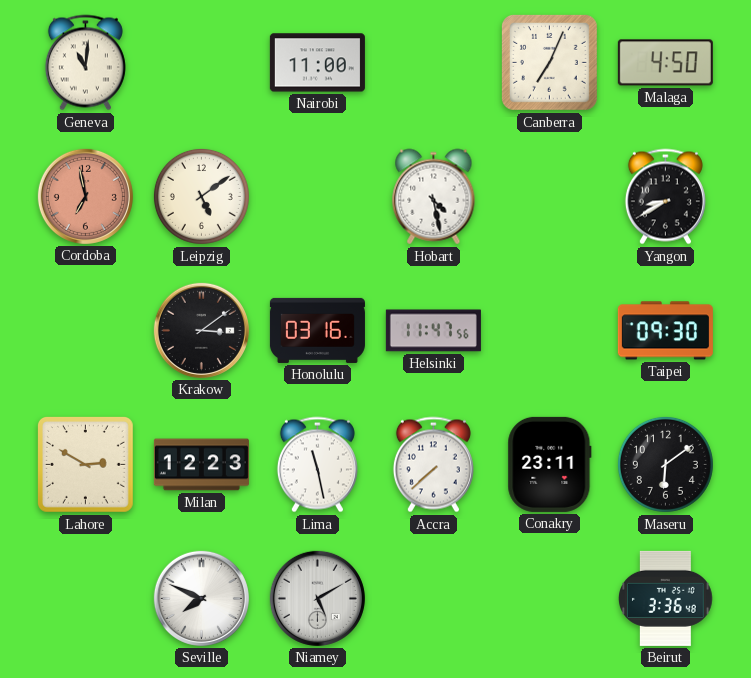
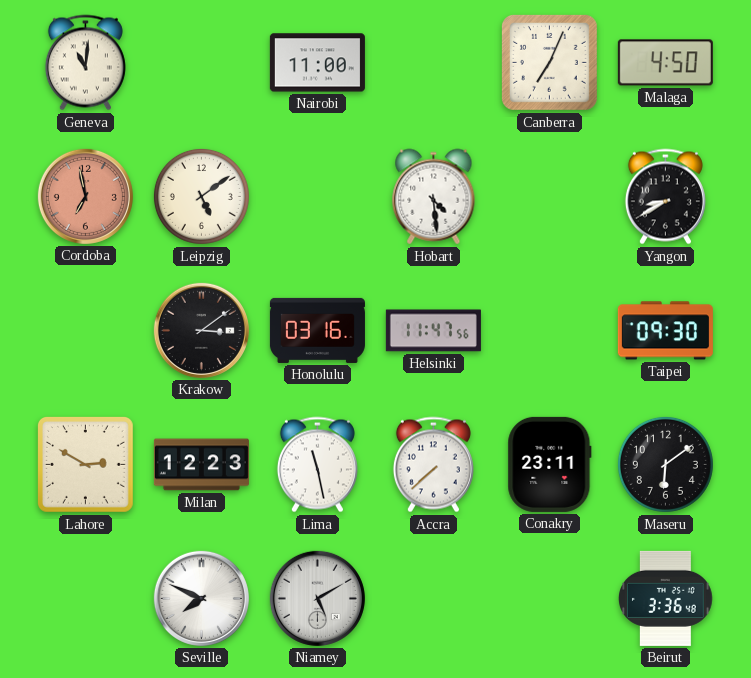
Hobart: 4:28 -> 4:29
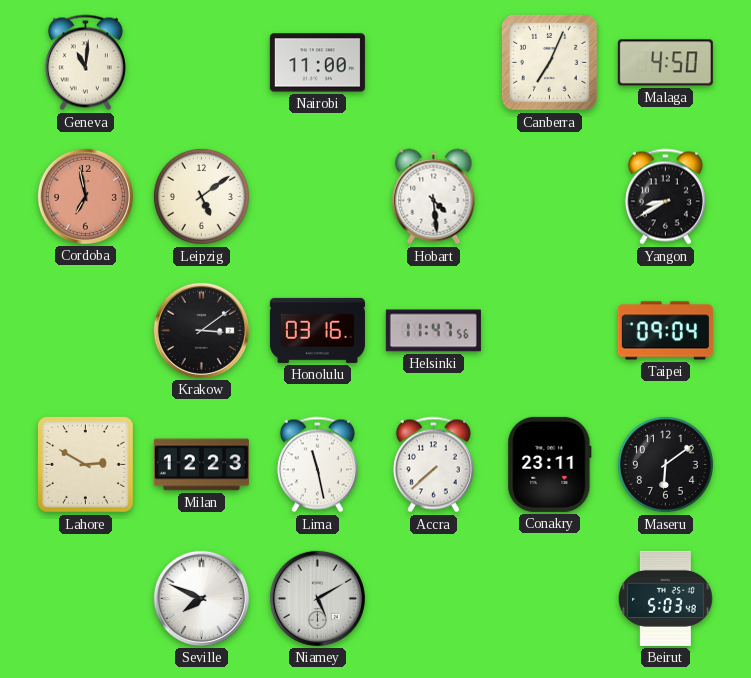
Taipei: 09:30 -> 09:04
Beirut: 3:36 -> 5:03
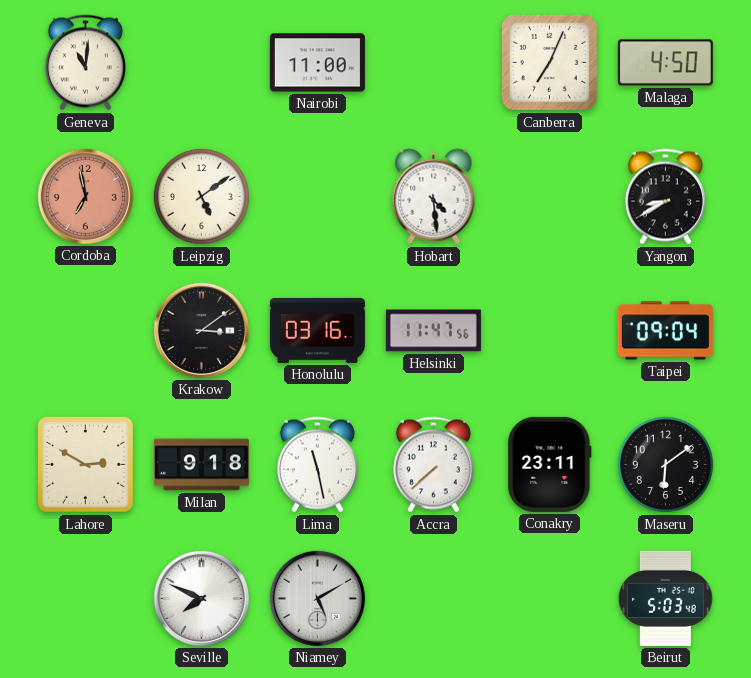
Milan: 12:23 -> 9:18
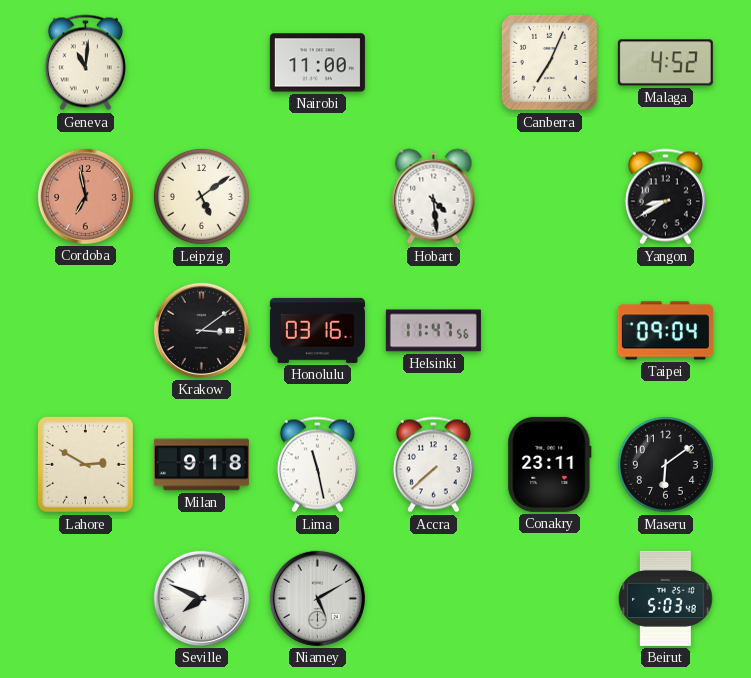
Malaga: 4:50 -> 4:52
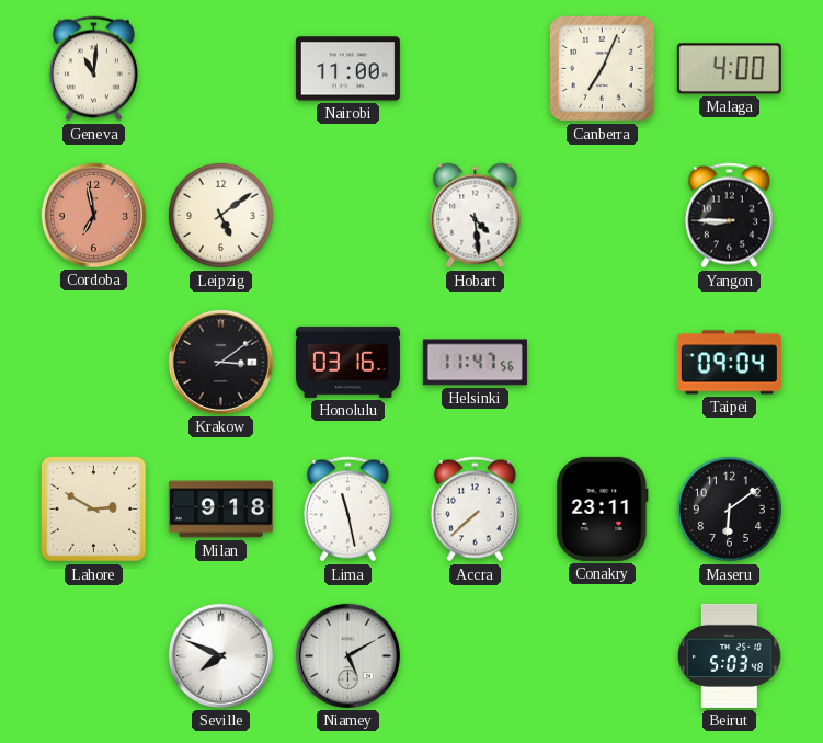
Malaga: 4:52 -> 4:00
Yangon: 8:40 -> 8:45
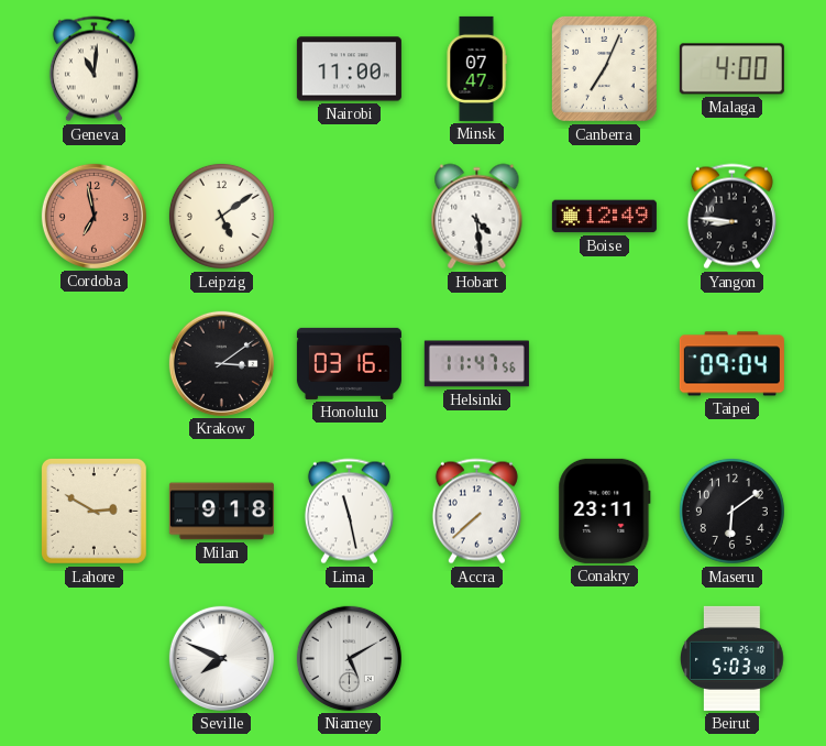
Minsk: none -> 07:47
Boise: none -> 12:49
Yangon: 8:45 -> 8:46
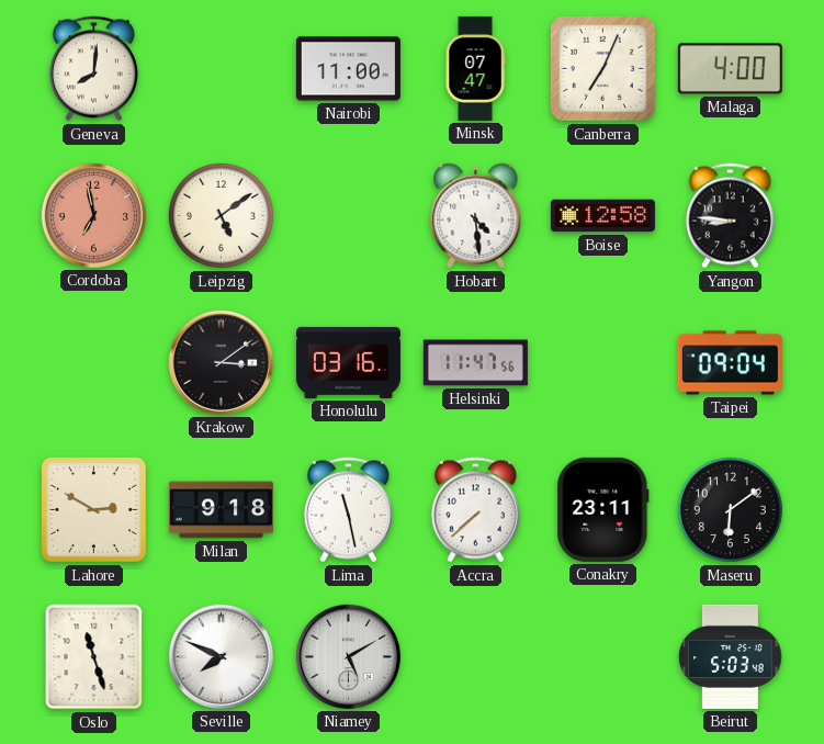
Geneva: 11:01 -> 8:01
Boise: 12:49 -> 12:58
Oslo: none -> 11:27
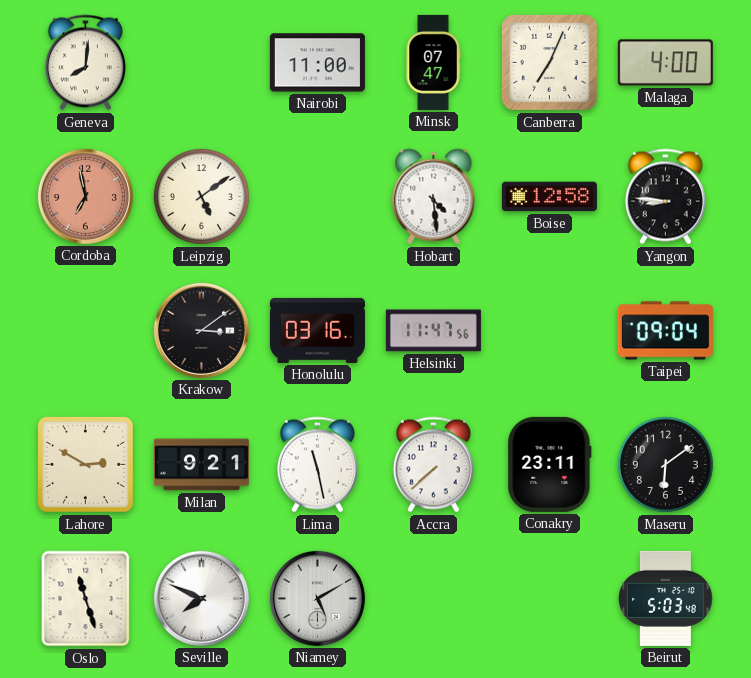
Milan: 9:18 -> 9:21
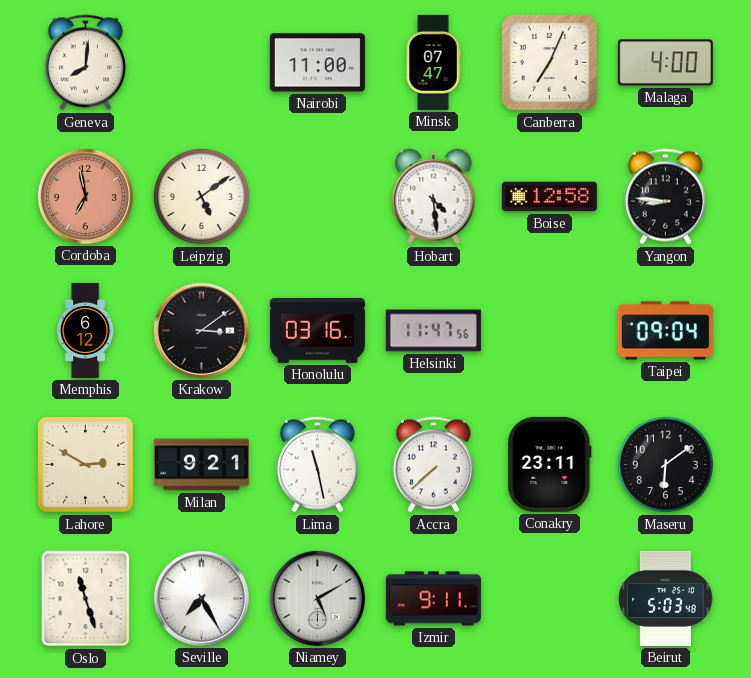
Memphis: none -> 6:12
Seville: 7:49 -> 7:25
Izmir: none -> 9:11
